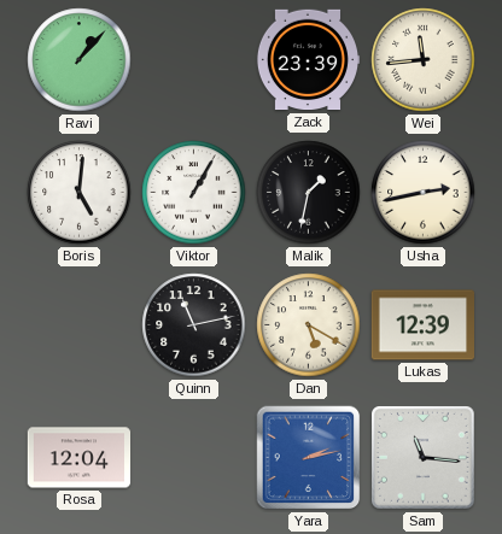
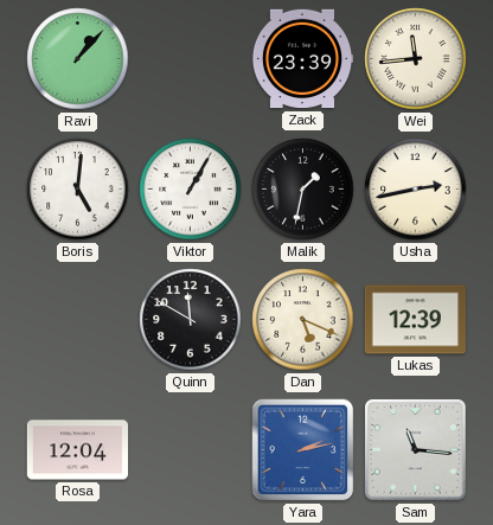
Quinn: 11:13 -> 11:50
Dan: 5:20 -> 5:19
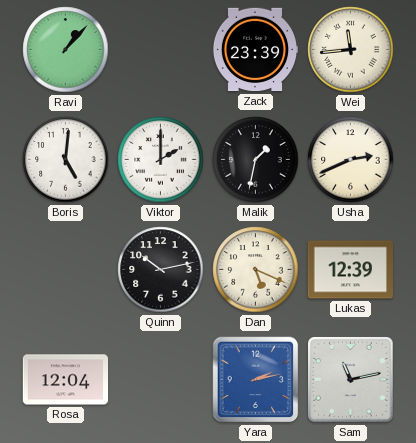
Viktor: 1:05 -> 2:00
Usha: 2:43 -> 2:41
Quinn: 11:50 -> 10:13
Sam: 11:16 -> 11:13
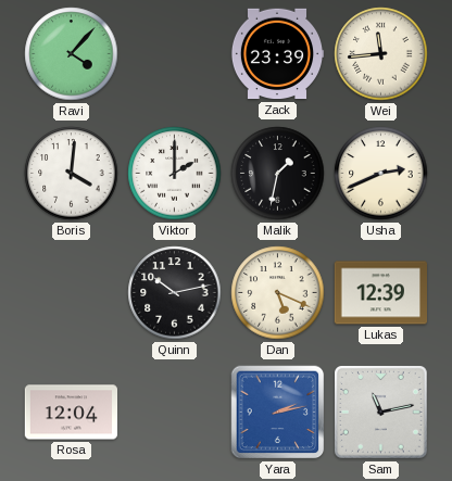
Ravi: 1:07 -> 4:07
Boris: 5:01 -> 4:01
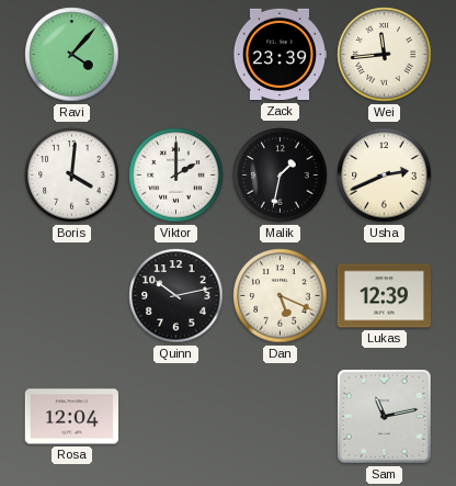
Yara: 2:13 -> none
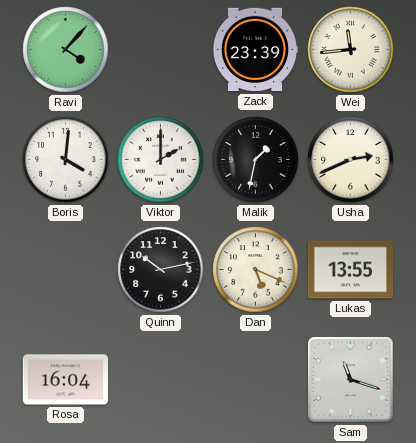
Lukas: 12:39 -> 13:55
Rosa: 12:04 -> 16:04
Sam: 11:13 -> 11:18
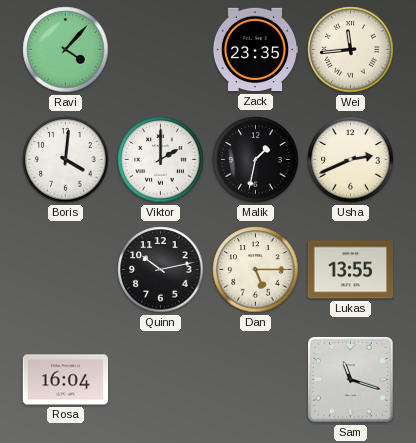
Zack: 23:39 -> 23:35
Dan: 5:19 -> 5:15
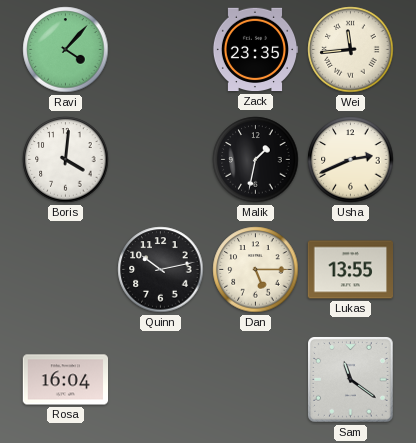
Viktor: 2:00 -> none
Sam: 11:18 -> 11:21
